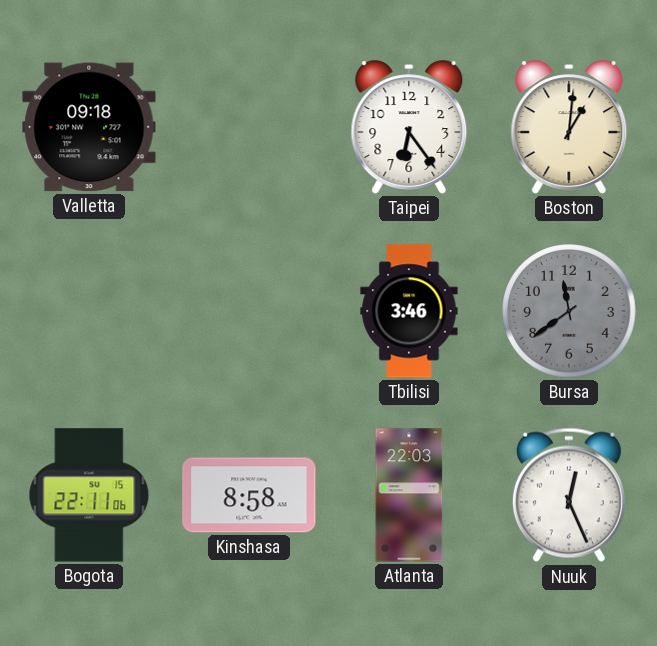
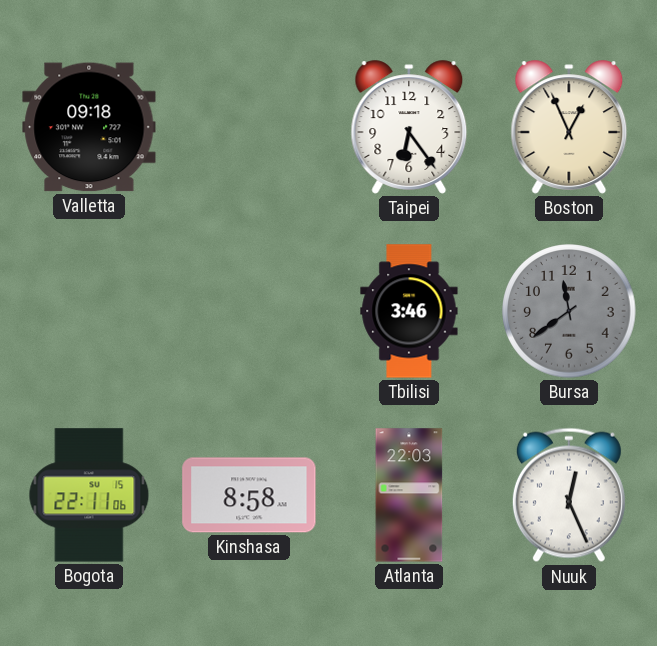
Boston: 1:01 -> 12:56
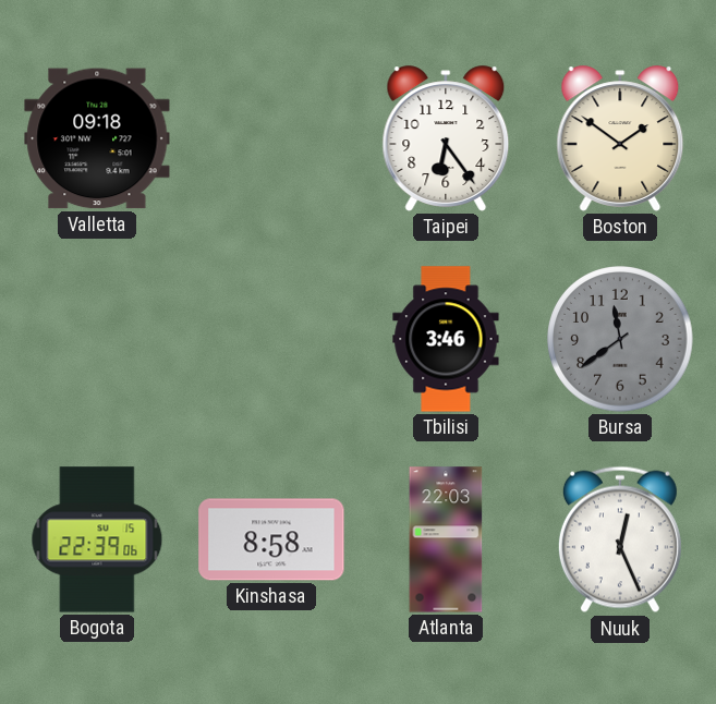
Boston: 12:56 -> 1:51
Bogota: 22:11 -> 22:39
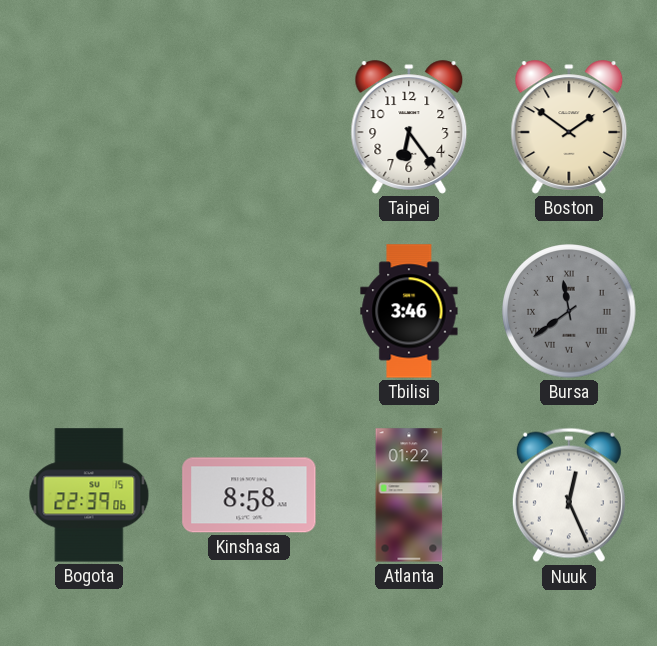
Valletta: 09:18 -> none
Bursa numerals: Arabic -> Roman
Atlanta: 22:03 -> 01:22
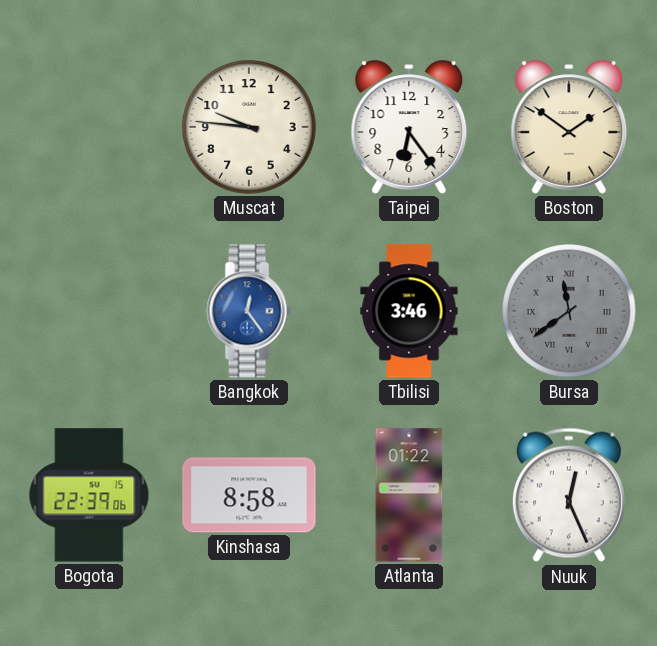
Muscat: none -> 9:46
Bangkok: none -> 12:24
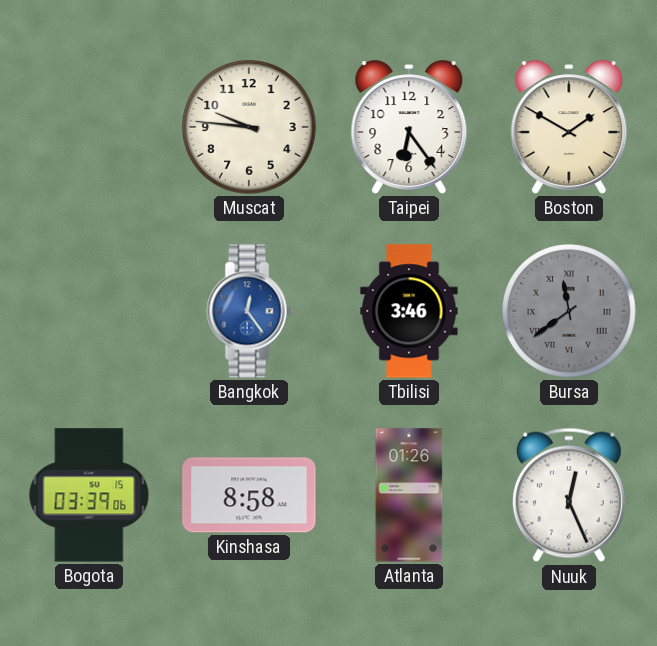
Boston: 1:51 -> 1:50
Bogota: 22:39 -> 03:39
Atlanta: 01:22 -> 01:26
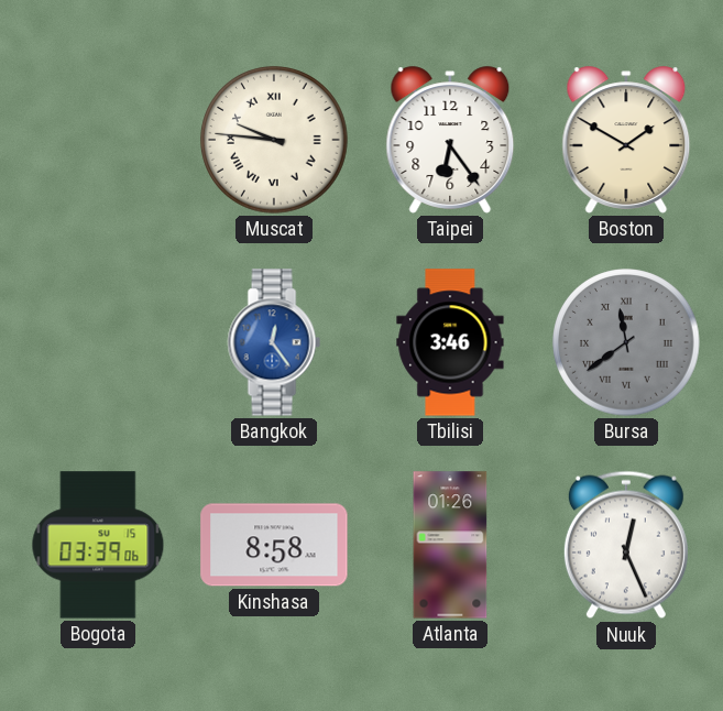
Muscat numerals: Arabic -> Roman
